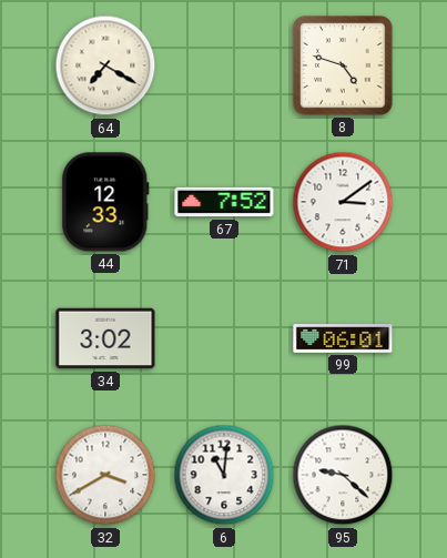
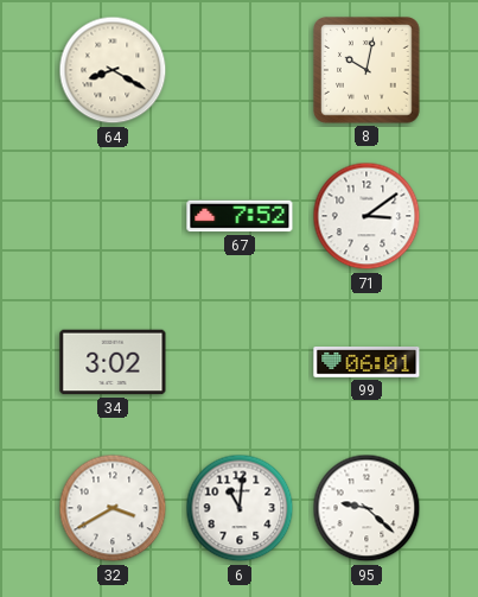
64: 7:20 -> 8:20
8: 4:48 -> 10:02
44: 12:33 -> none
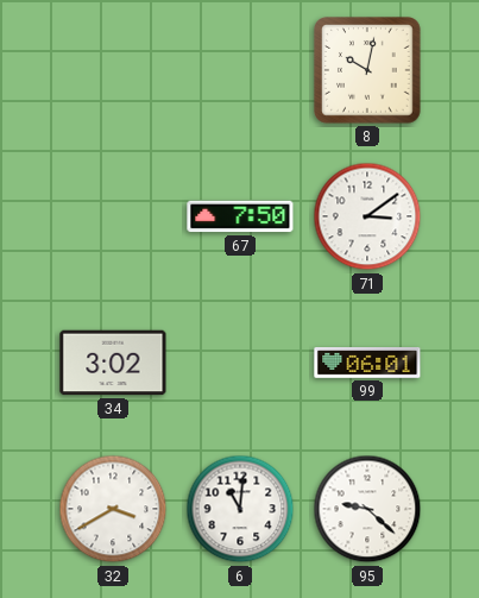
64: 8:20 -> none
67: 7:52 -> 7:50
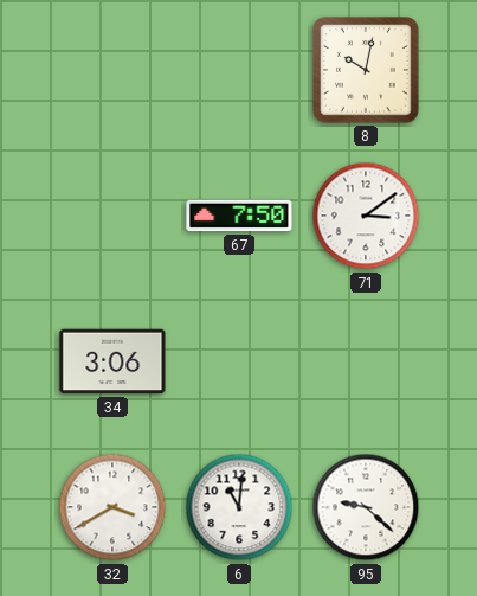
34: 3:02 -> 3:06
99: 06:01 -> none
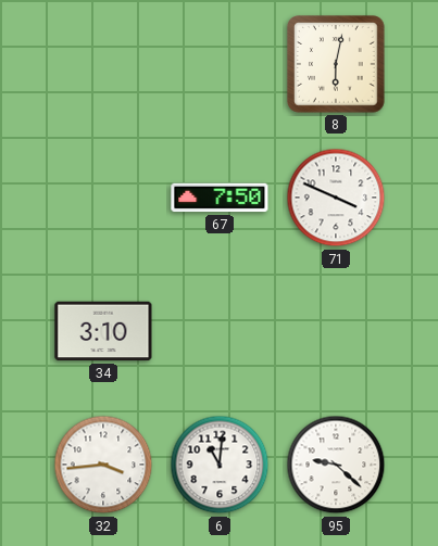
8: 10:02 -> 6:02
71: 3:09 -> 3:49
34: 3:06 -> 3:10
32: 3:40 -> 3:44
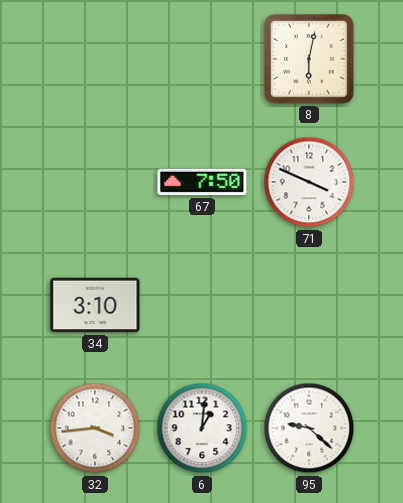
6: 11:01 -> 1:01
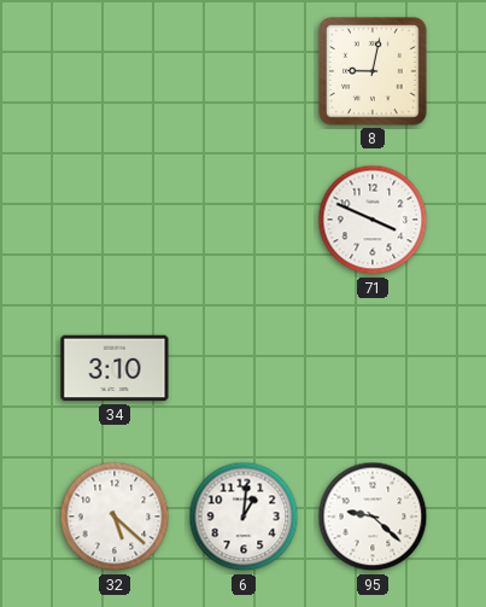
8: 6:02 -> 9:02
67: 7:50 -> none
32: 3:44 -> 5:22
